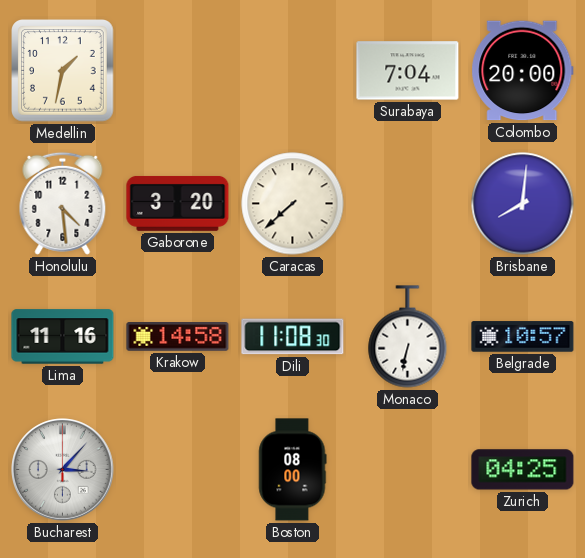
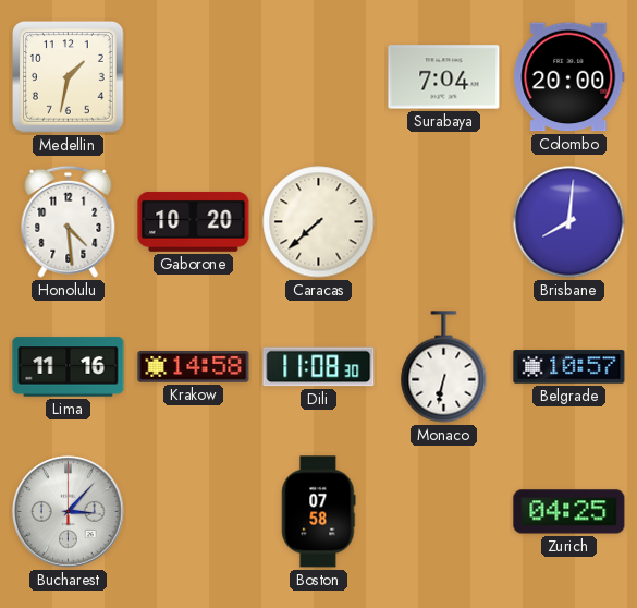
Gaborone: 3:20 -> 10:20
Boston: 08:00 -> 07:58
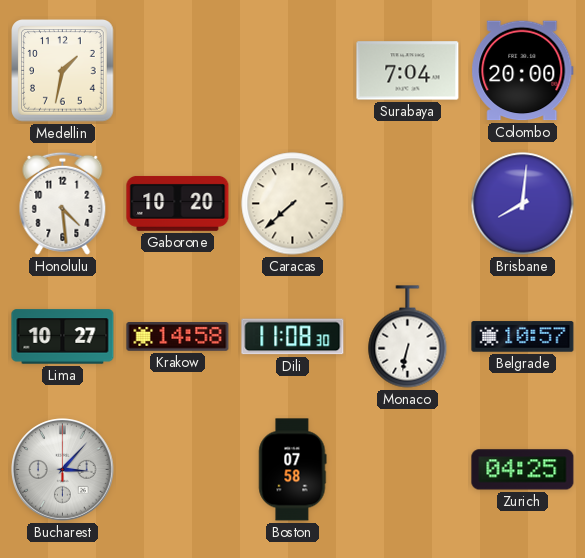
Lima: 11:16 -> 10:27
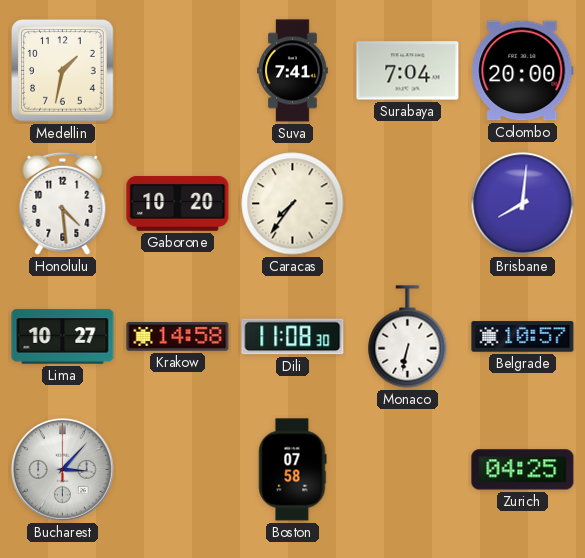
Suva: none -> 7:41
Caracas: 7:38 -> 7:36
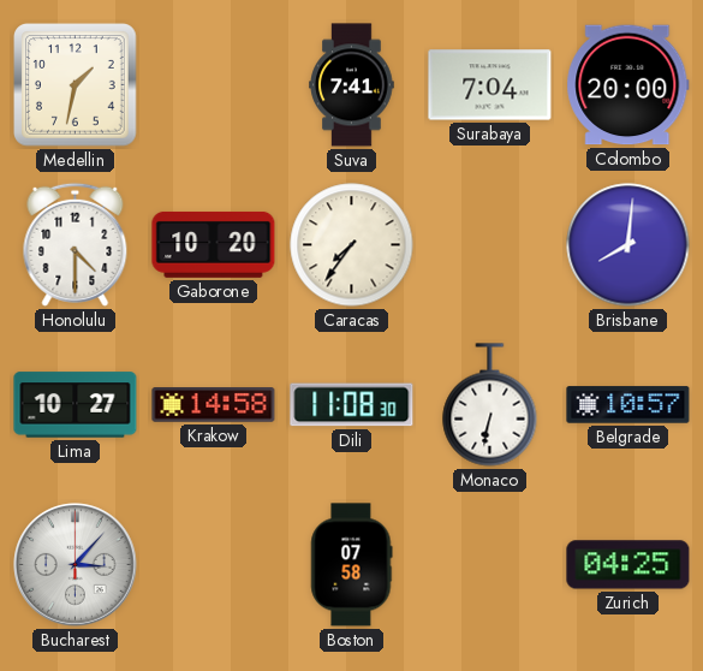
Honolulu: 4:29 -> 4:30
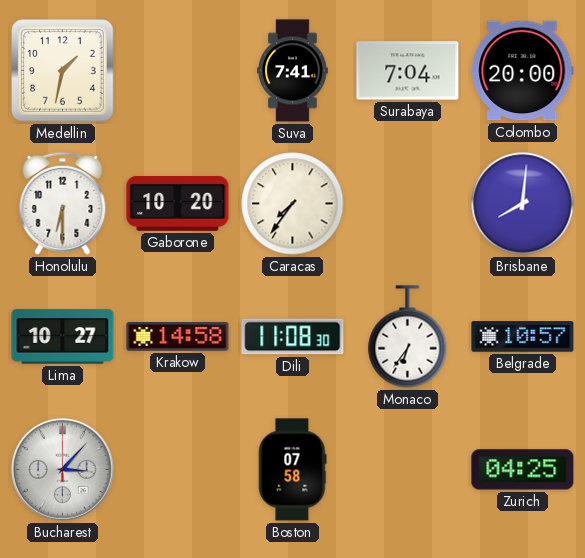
Honolulu: 4:30 -> 6:30
Monaco: 6:32 -> 6:36
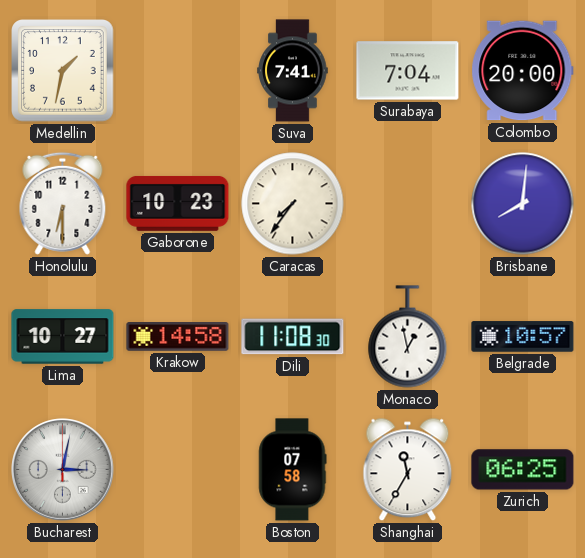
Gaborone: 10:20 -> 10:23
Monaco: 6:36 -> 12:58
Bucharest: 3:07 -> 3:02
Shanghai: none -> 11:35
Zurich: 04:25 -> 06:25
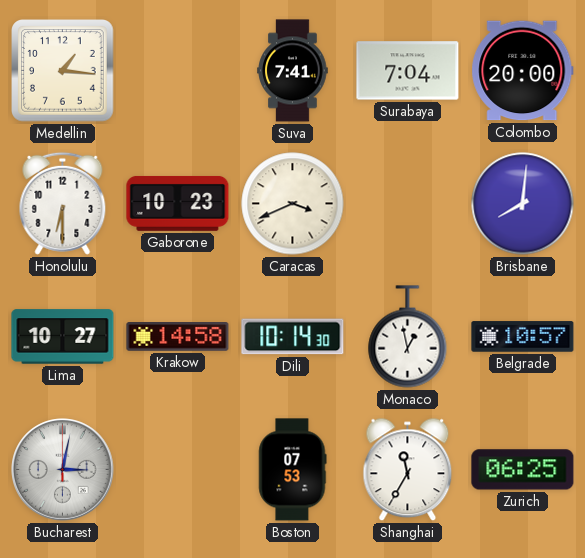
Medellin: 1:32 -> 1:16
Caracas: 7:36 -> 3:41
Dili: 11:08 -> 10:14
Boston: 07:58 -> 07:53
